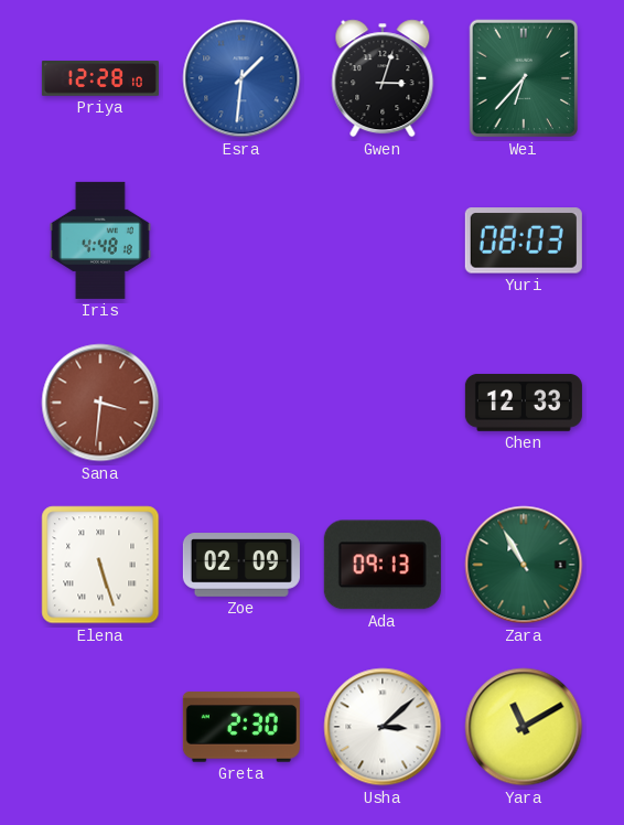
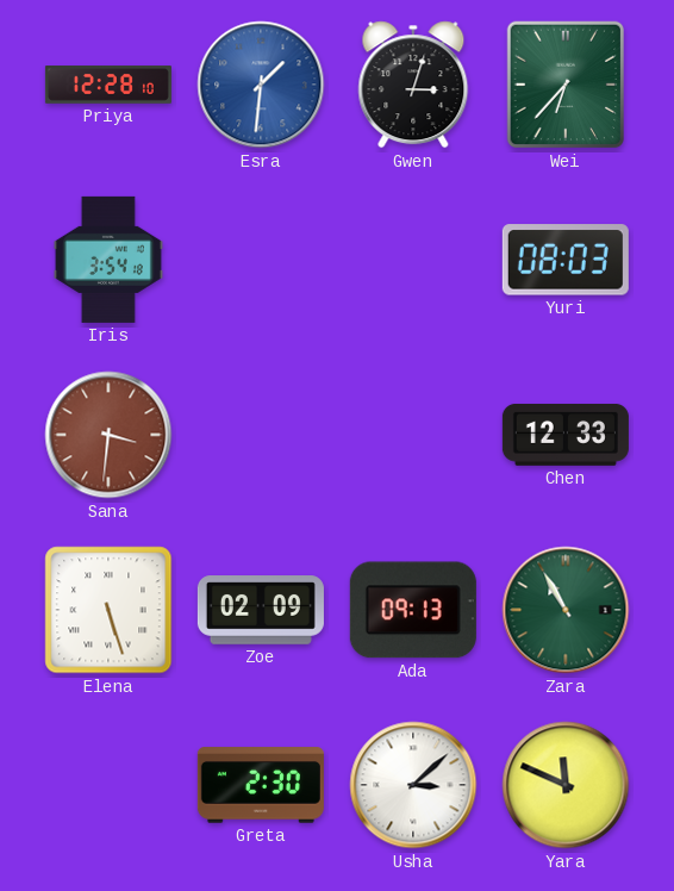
Iris: 4:48 -> 3:54
Yara: 11:10 -> 11:49
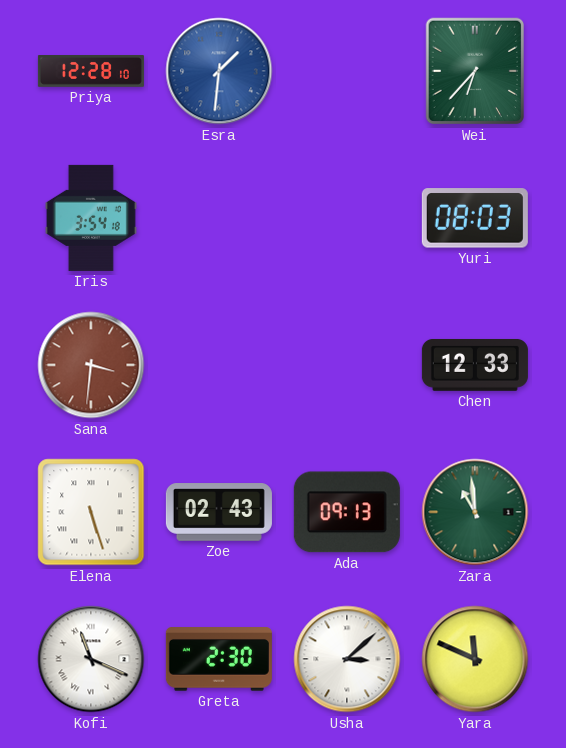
Gwen: 3:03 -> none
Zoe: 02:09 -> 02:43
Zara: 10:55 -> 10:59
Kofi: none -> 11:19
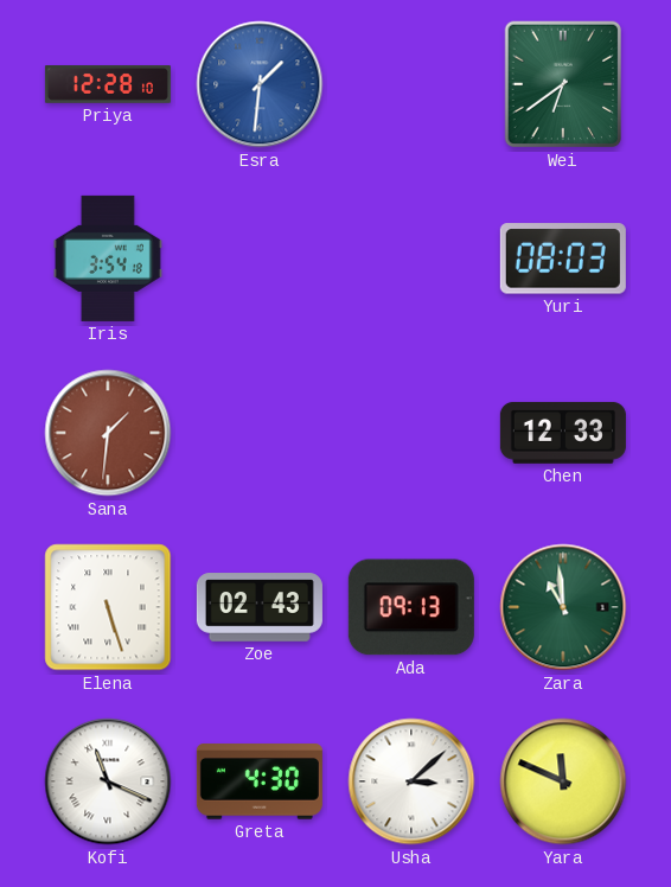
Wei: 6:37 -> 6:39
Sana: 3:31 -> 1:31
Greta: 2:30 -> 4:30
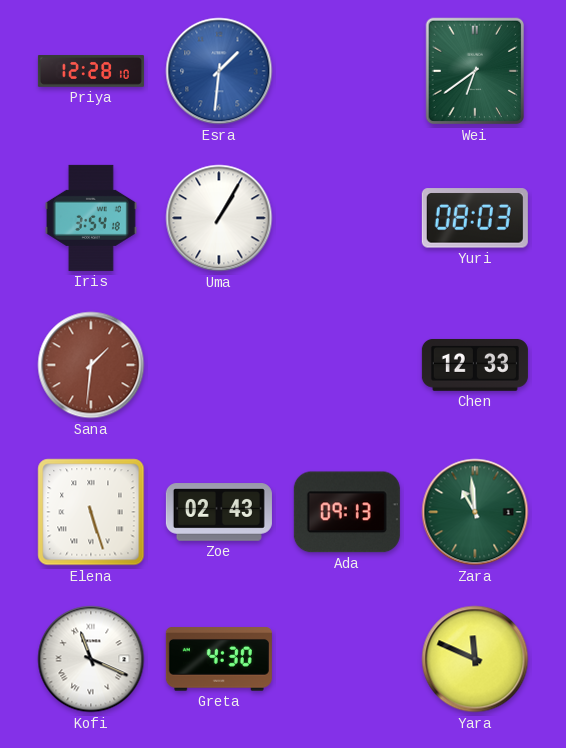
Uma: none -> 1:05
Usha: 3:08 -> none
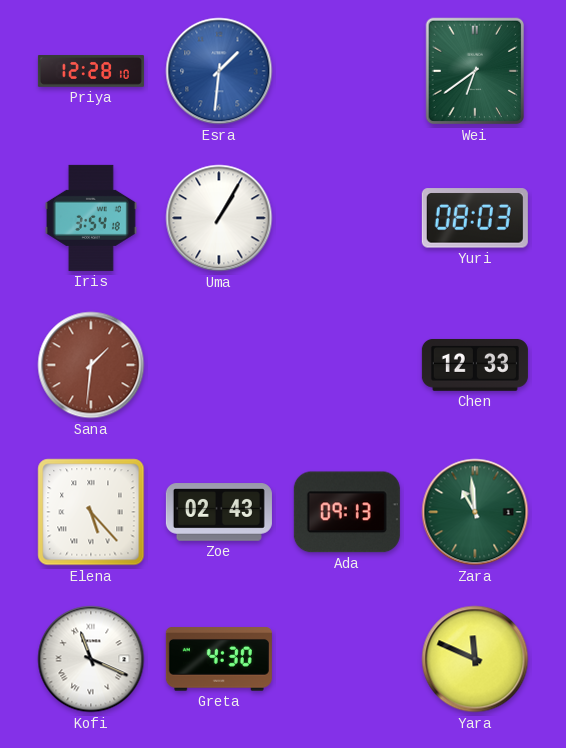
Elena: 5:27 -> 5:23
